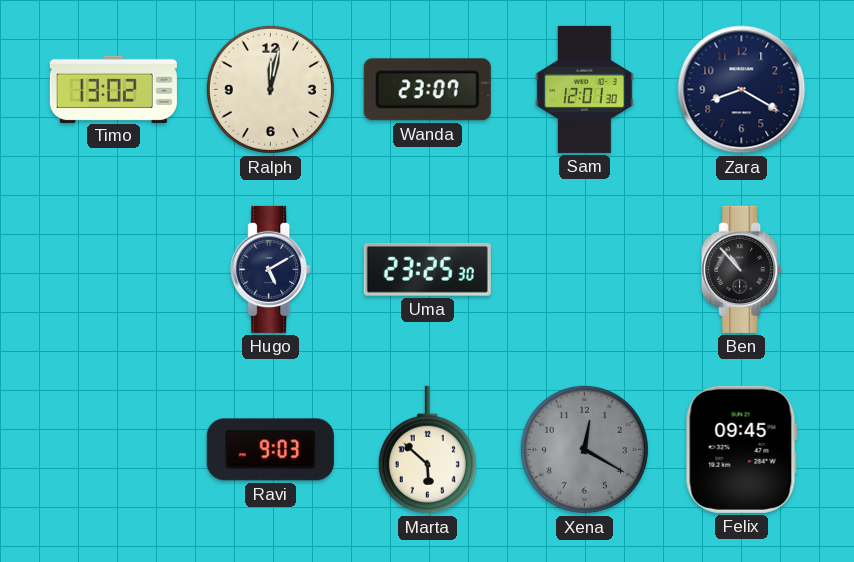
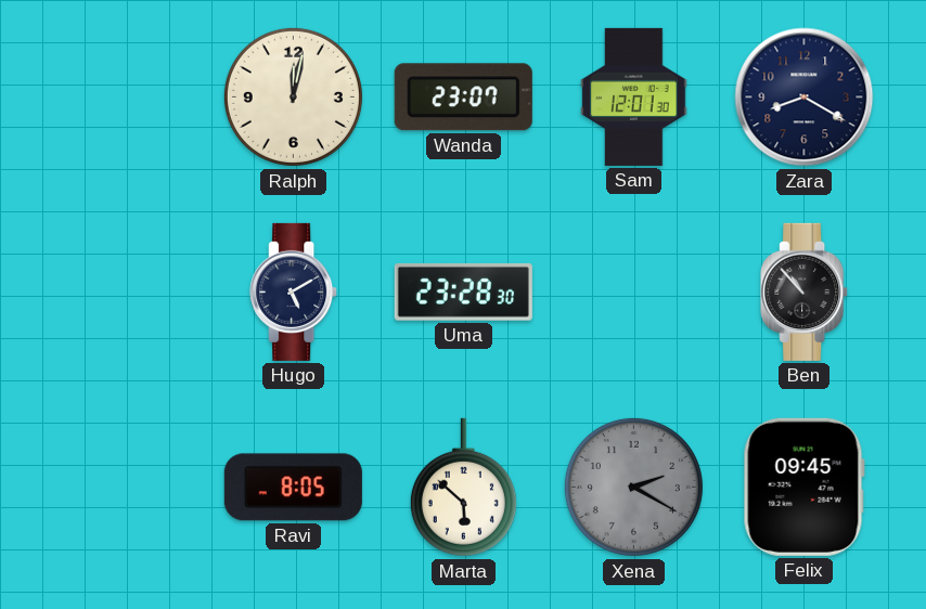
Timo: 13:02 -> none
Uma: 23:25 -> 23:28
Ravi: 9:03 -> 8:05
Xena: 12:20 -> 2:20
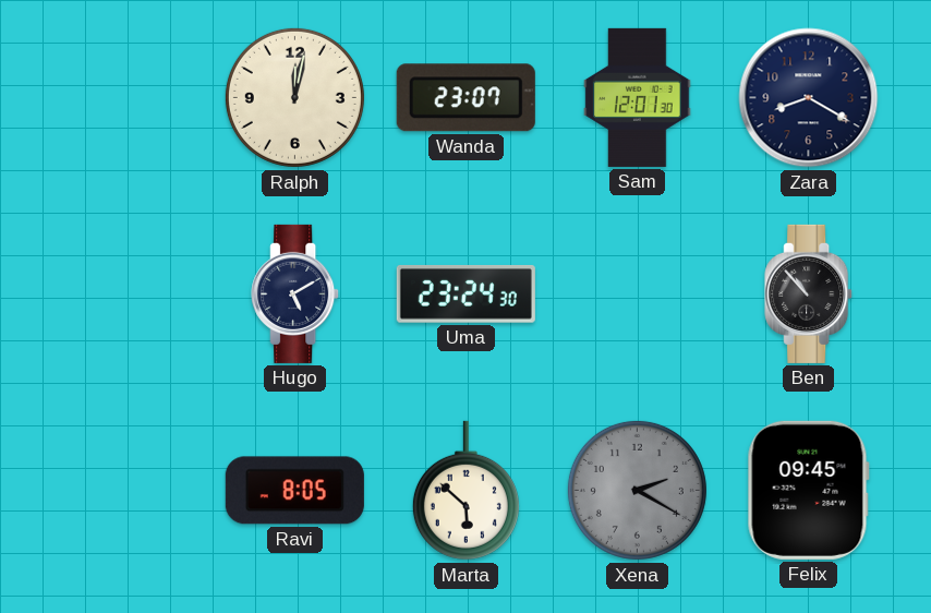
Uma: 23:28 -> 23:24
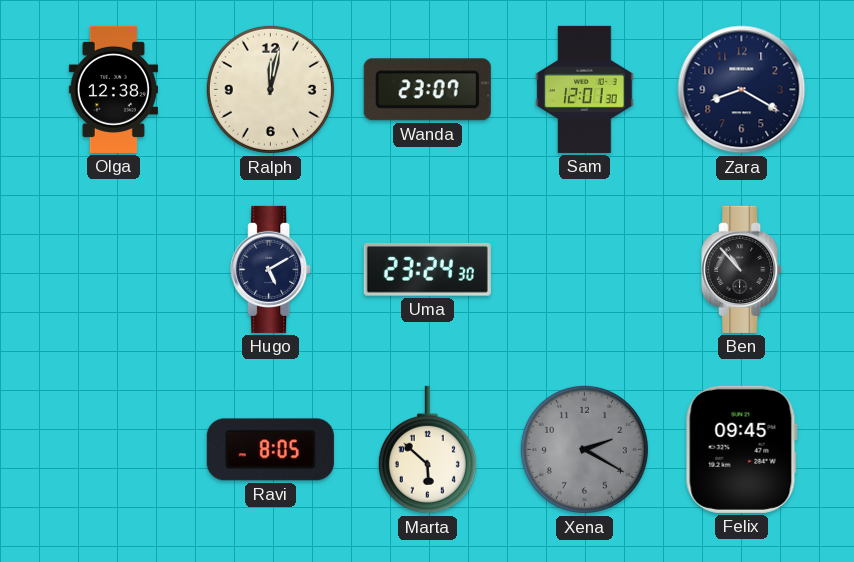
Olga: none -> 12:38
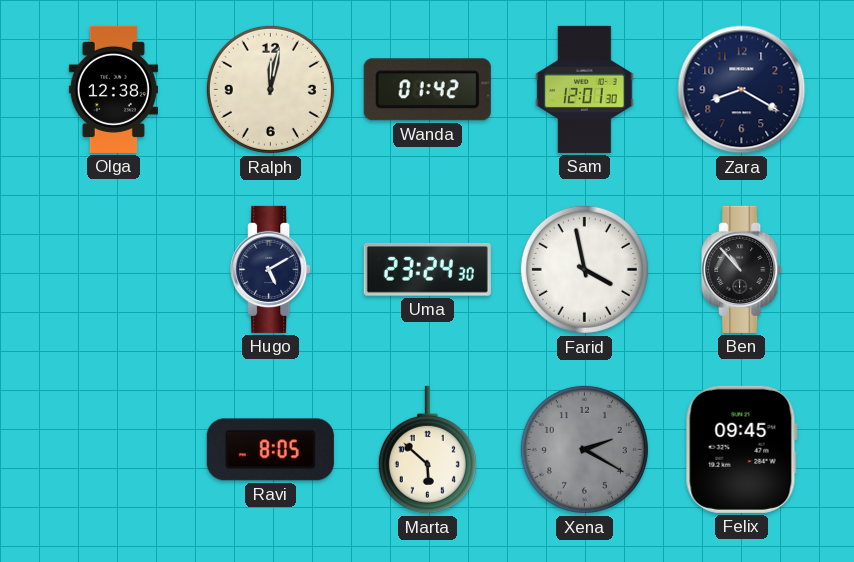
Wanda: 23:07 -> 01:42
Farid: none -> 3:58
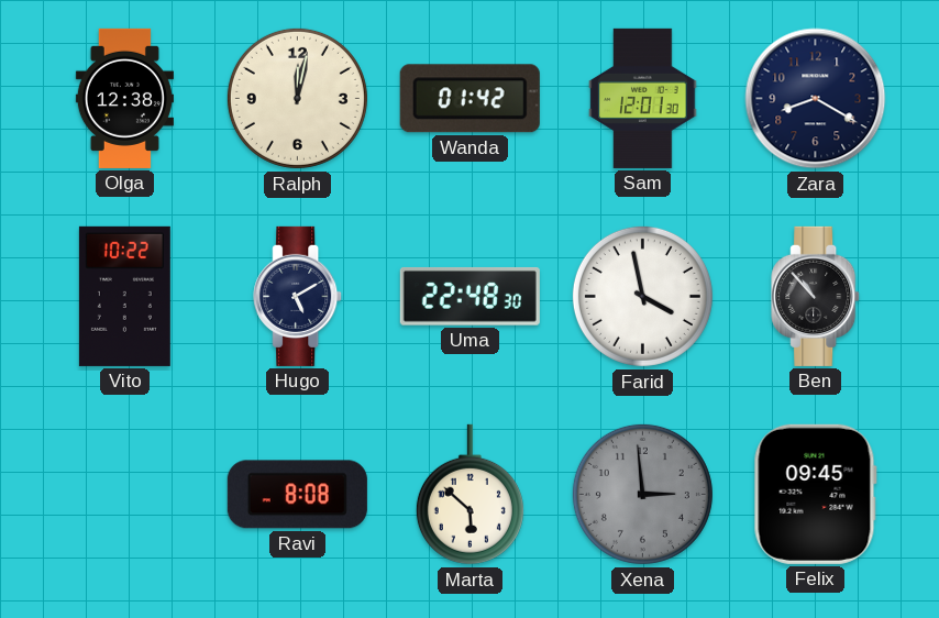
Vito: none -> 10:22
Uma: 23:24 -> 22:48
Ravi: 8:05 -> 8:08
Xena: 2:20 -> 2:59
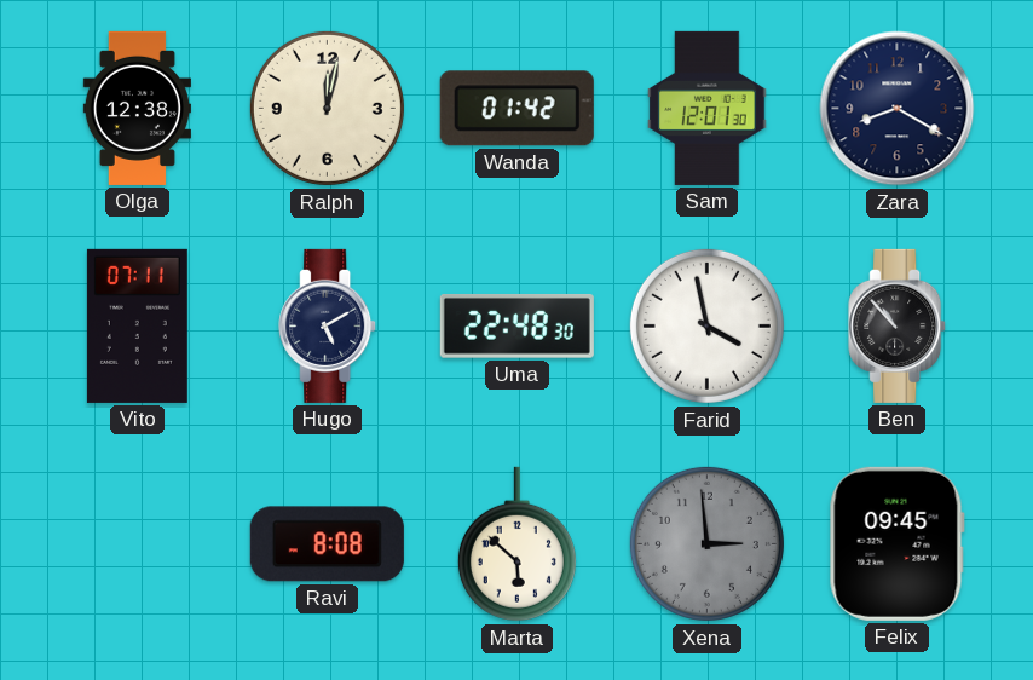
Vito: 10:22 -> 07:11
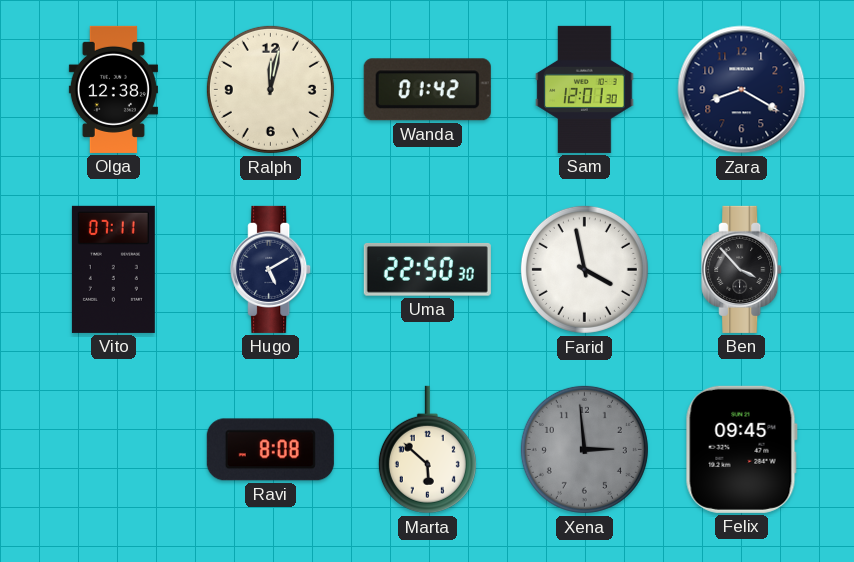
Uma: 22:48 -> 22:50
Ben: 10:53 -> 3:53
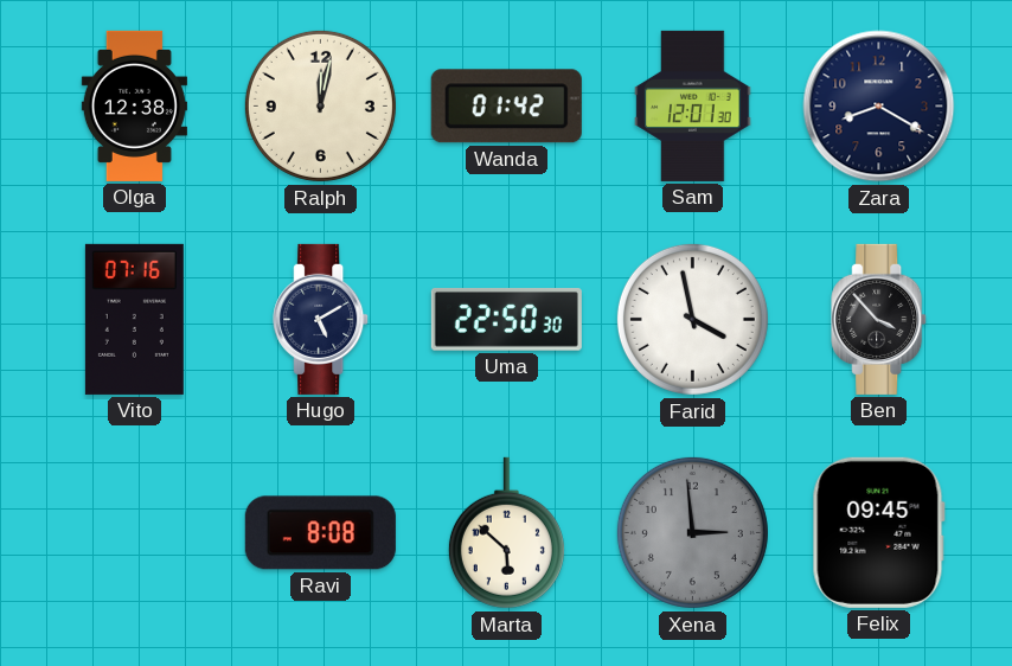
Vito: 07:11 -> 07:16
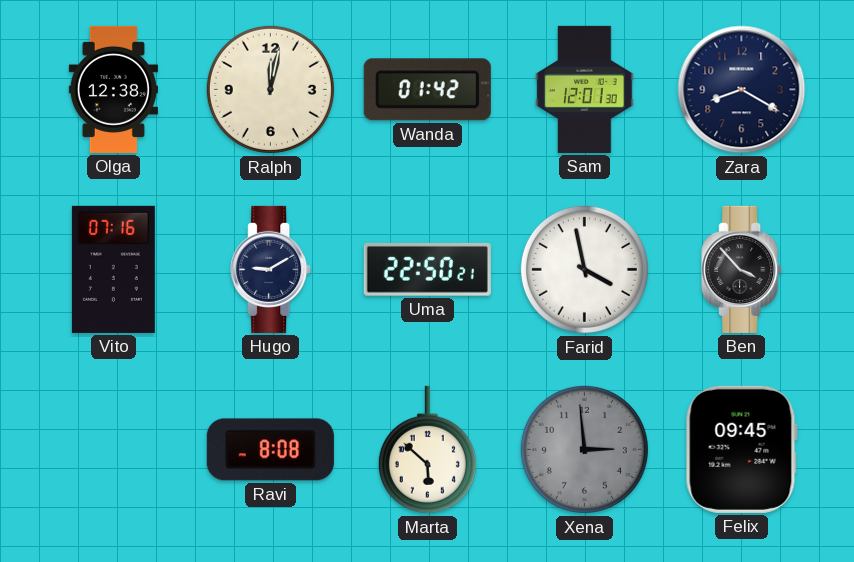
Hugo: 5:10 -> 9:10
Uma: 22:50:30 -> 22:50:21
